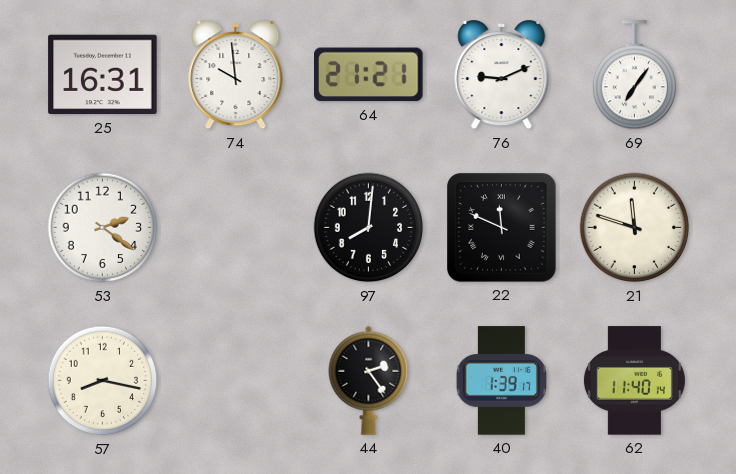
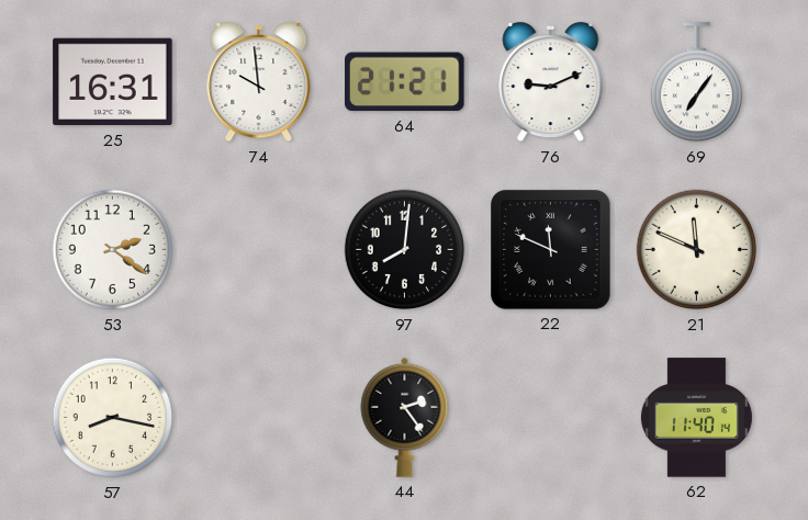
21: 11:48 -> 11:49
40: 1:39 -> none
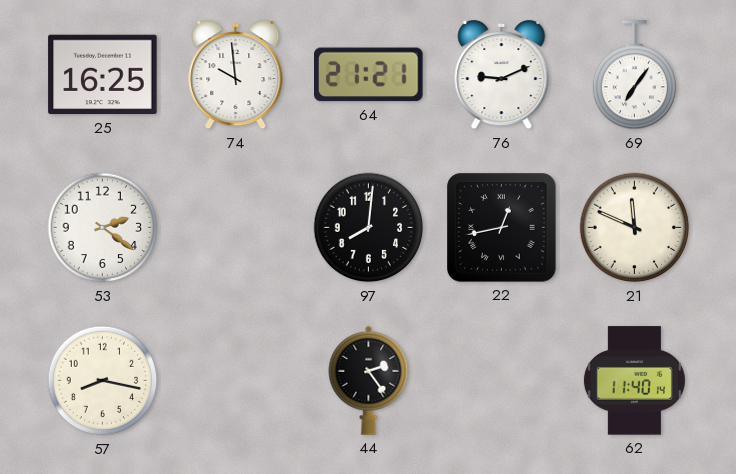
25: 16:31 -> 16:25
22: 11:49 -> 12:43
